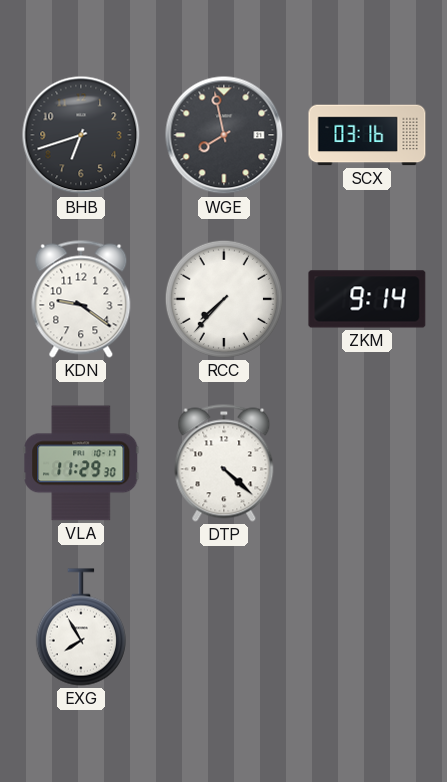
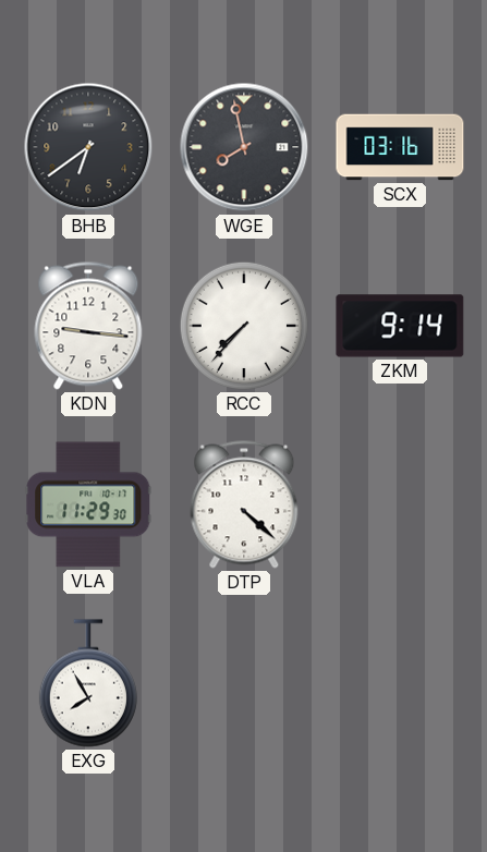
BHB: 6:42 -> 6:39
KDN: 9:21 -> 9:16
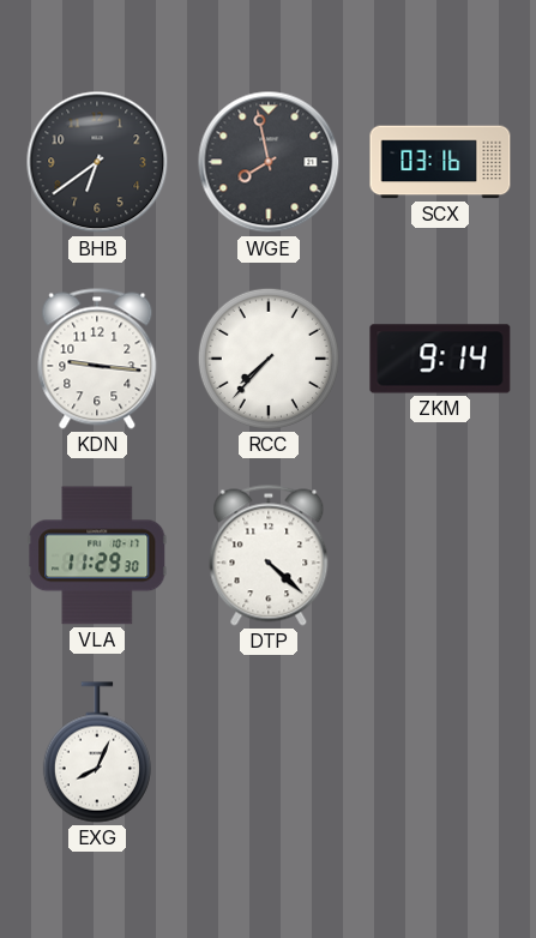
EXG: 7:55 -> 8:04
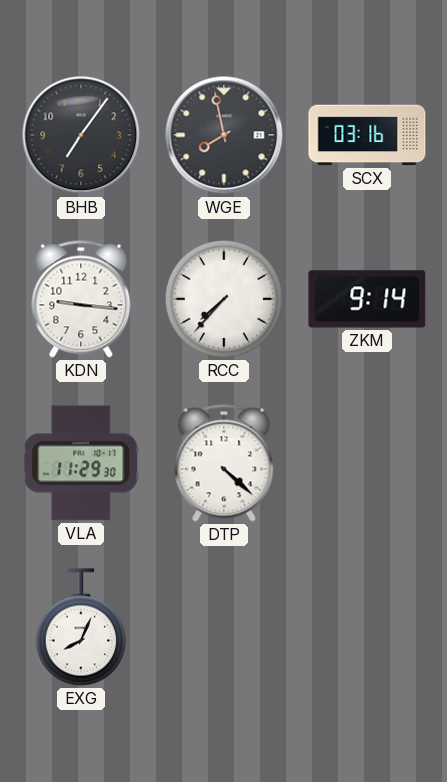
BHB: 6:39 -> 7:06
